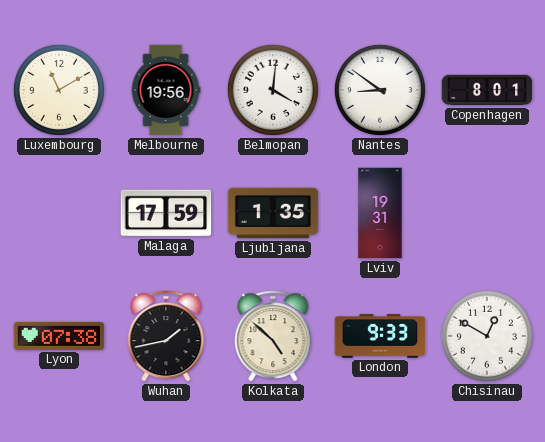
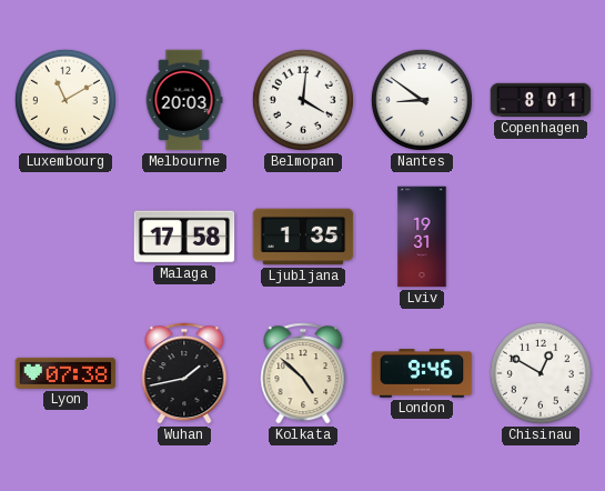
Melbourne: 19:56 -> 20:03
Malaga: 17:59 -> 17:58
London: 9:33 -> 9:46
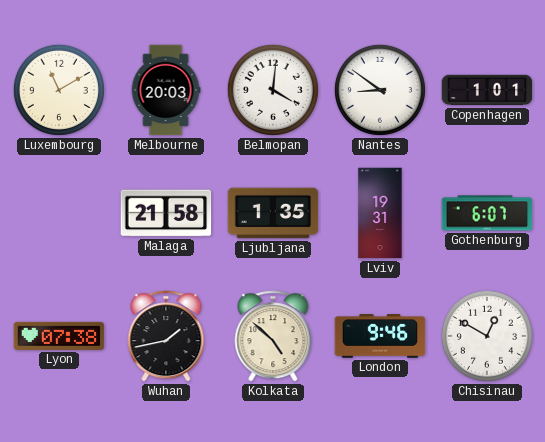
Copenhagen: 8:01 -> 1:01
Malaga: 17:58 -> 21:58
Gothenburg: none -> 6:07
